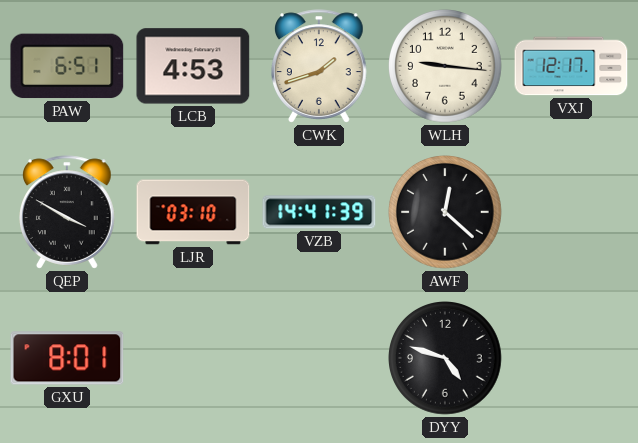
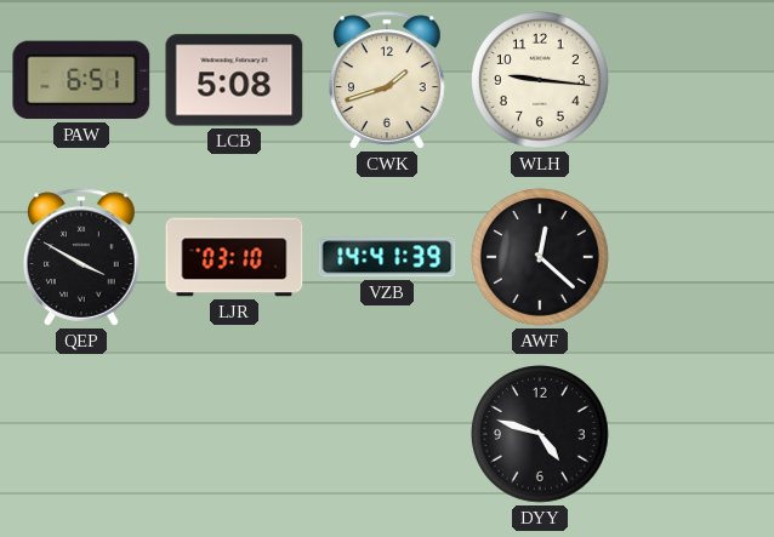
LCB: 4:53 -> 5:08
VXJ: 12:17 -> none
GXU: 8:01 -> none
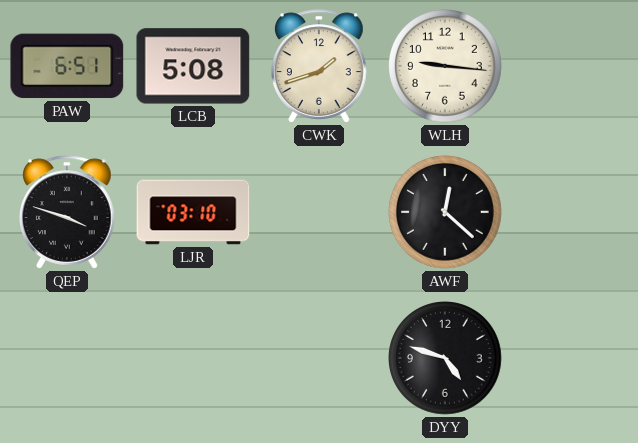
QEP: 3:50 -> 3:48
VZB: 14:41 -> none
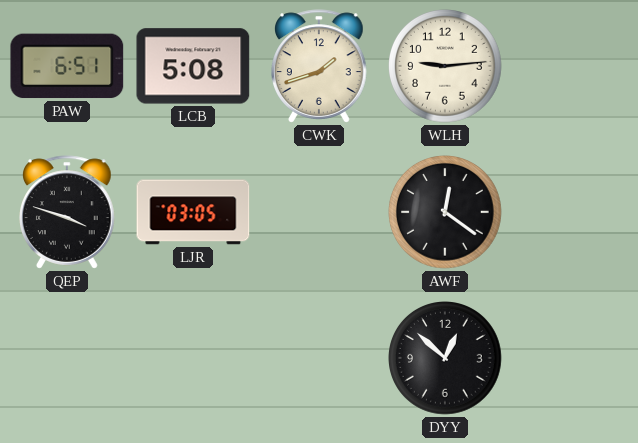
WLH: 9:16 -> 9:14
LJR: 03:10 -> 03:05
AWF: 12:22 -> 12:21
DYY: 4:48 -> 12:52
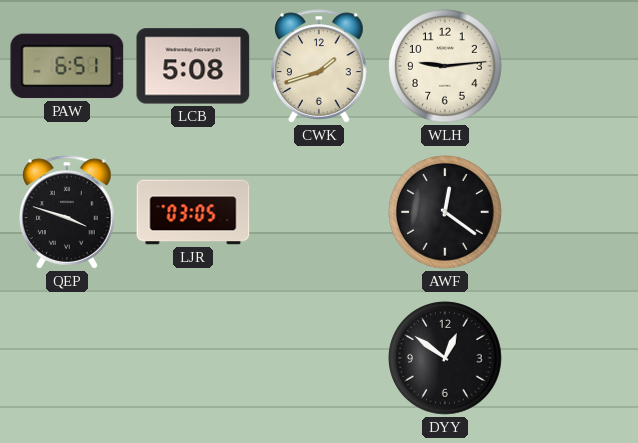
DYY: 12:52 -> 12:51
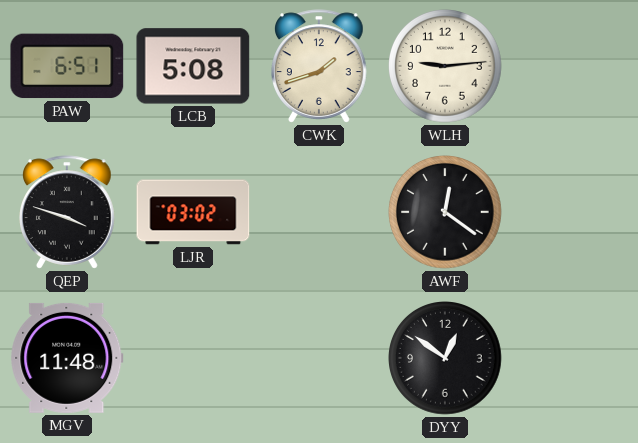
LJR: 03:05 -> 03:02
MGV: none -> 11:48
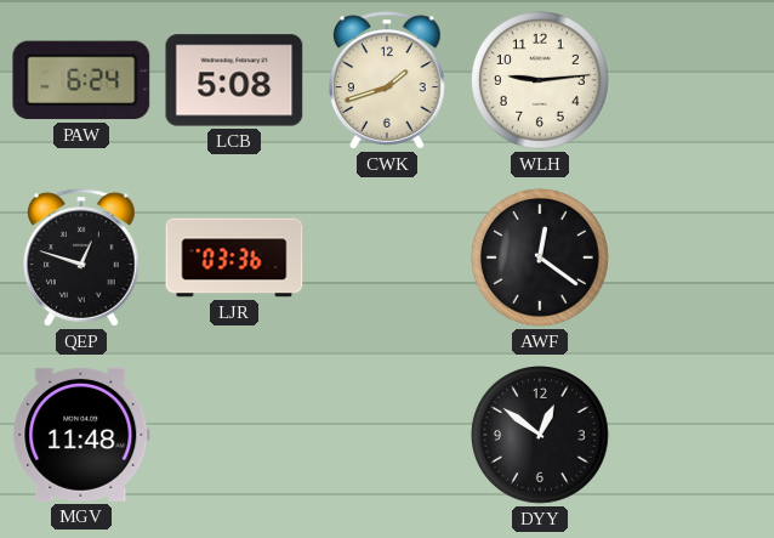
PAW: 6:51 -> 6:24
QEP: 3:48 -> 12:48
LJR: 03:02 -> 03:36
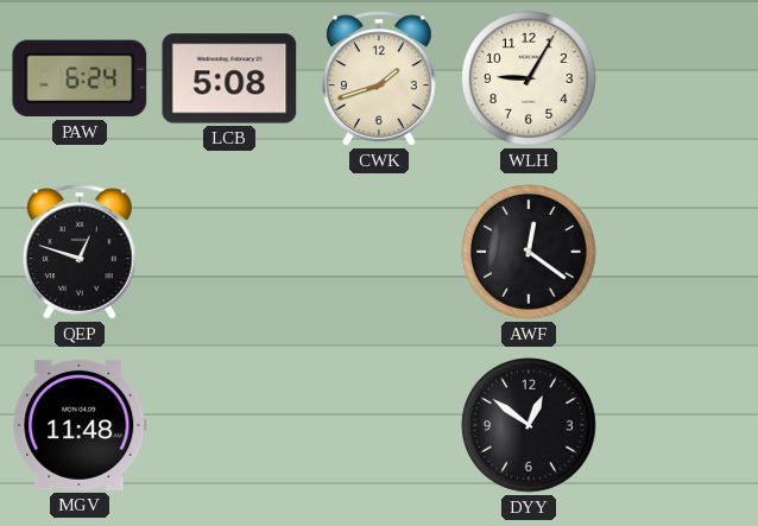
WLH: 9:14 -> 9:05
LJR: 03:36 -> none
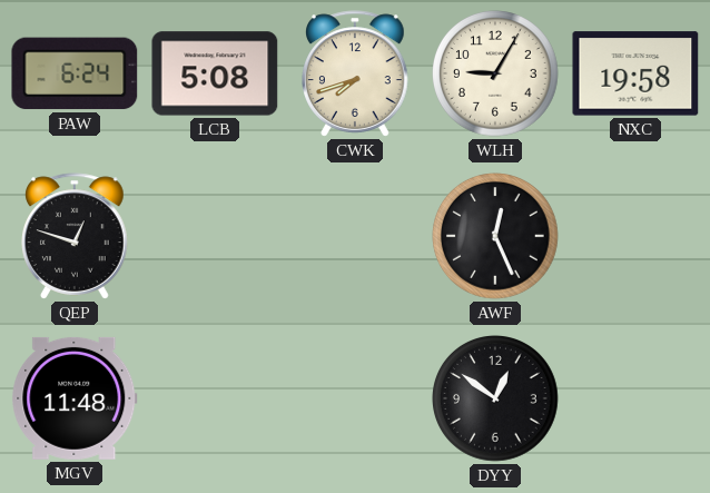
CWK: 1:42 -> 7:42
NXC: none -> 19:58
AWF: 12:21 -> 12:26
